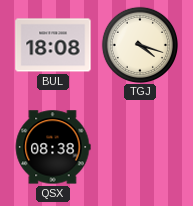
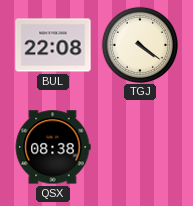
BUL: 18:08 -> 22:08
TGJ: 4:18 -> 4:21
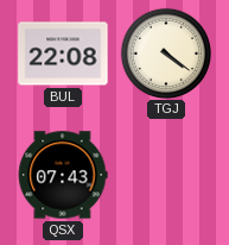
QSX: 08:38 -> 07:43
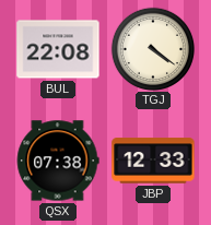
QSX: 07:43 -> 07:38
JBP: none -> 12:33
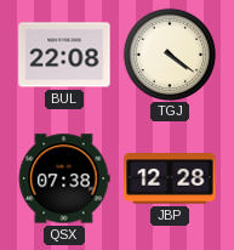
JBP: 12:33 -> 12:28
